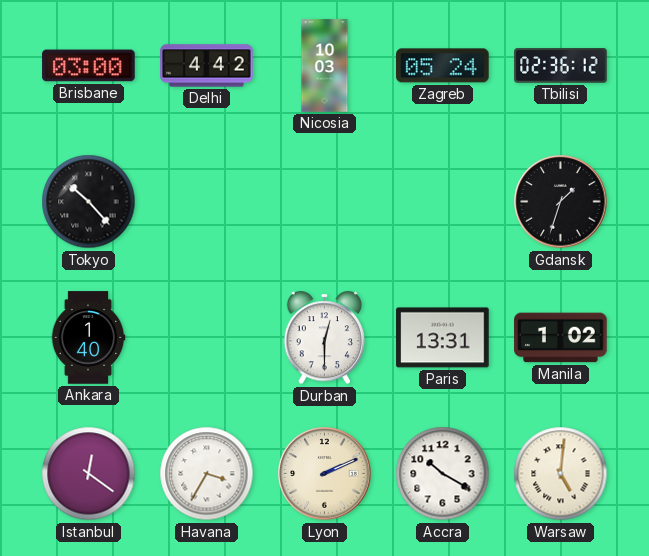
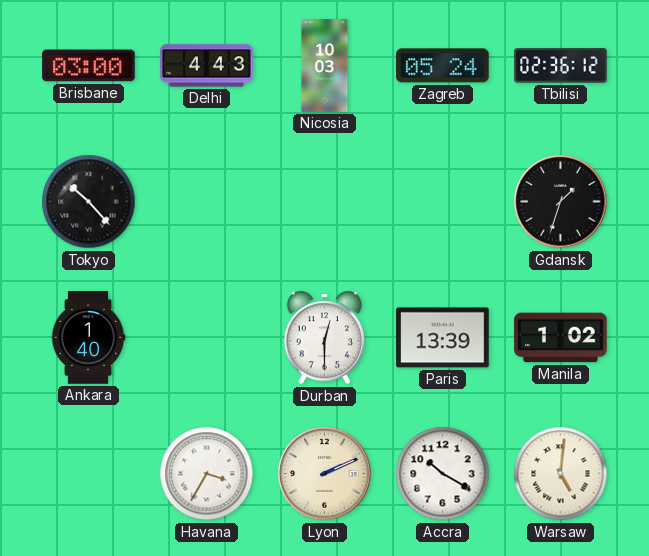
Delhi: 4:42 -> 4:43
Paris: 13:31 -> 13:39
Istanbul: 12:21 -> none
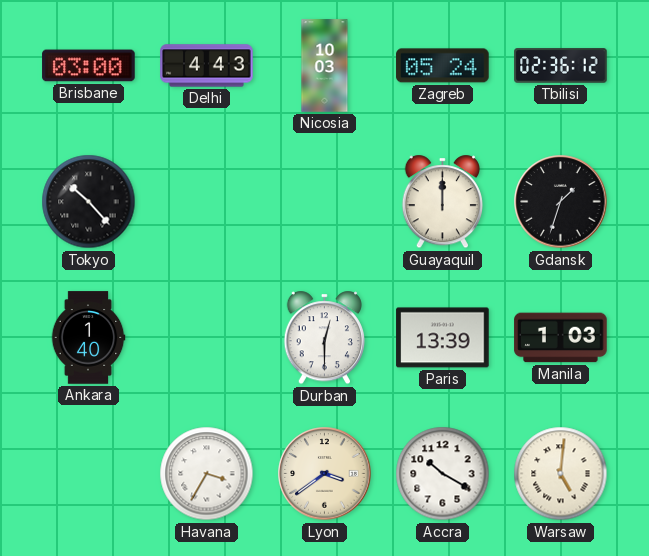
Guayaquil: none -> 12:00
Manila: 1:02 -> 1:03
Lyon: 2:11 -> 3:39
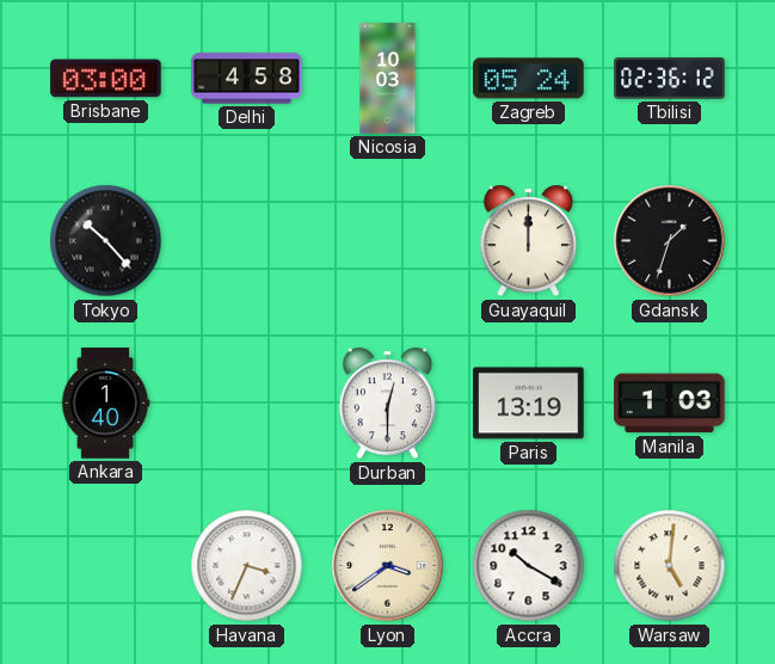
Delhi: 4:43 -> 4:58
Paris: 13:39 -> 13:19
Havana: 3:35 -> 3:34
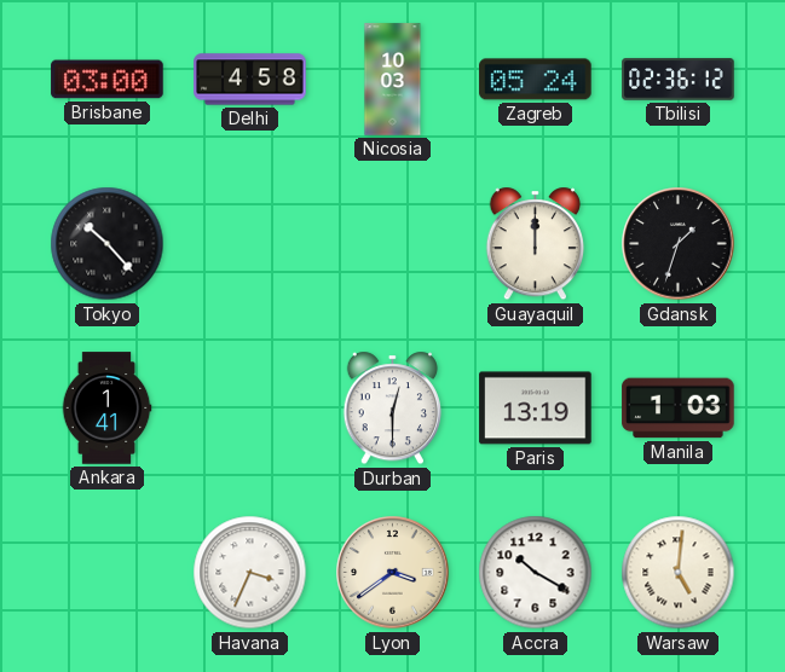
Ankara: 1:40 -> 1:41
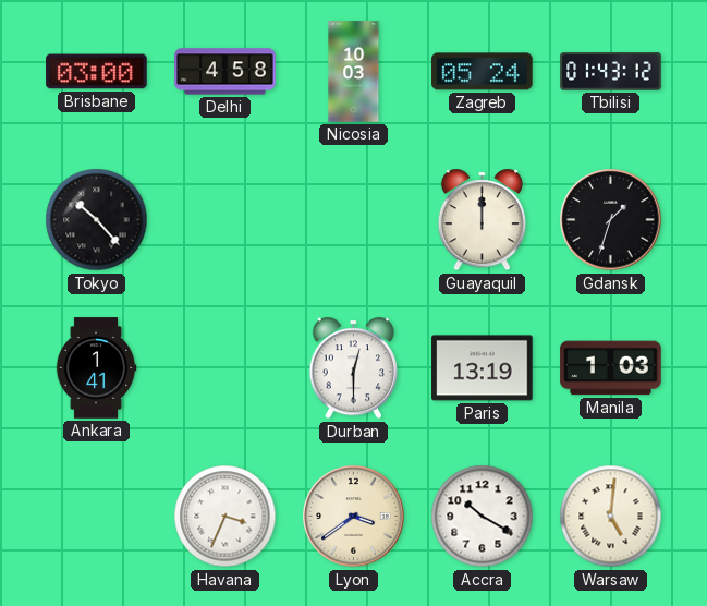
Tbilisi: 02:36 -> 01:43
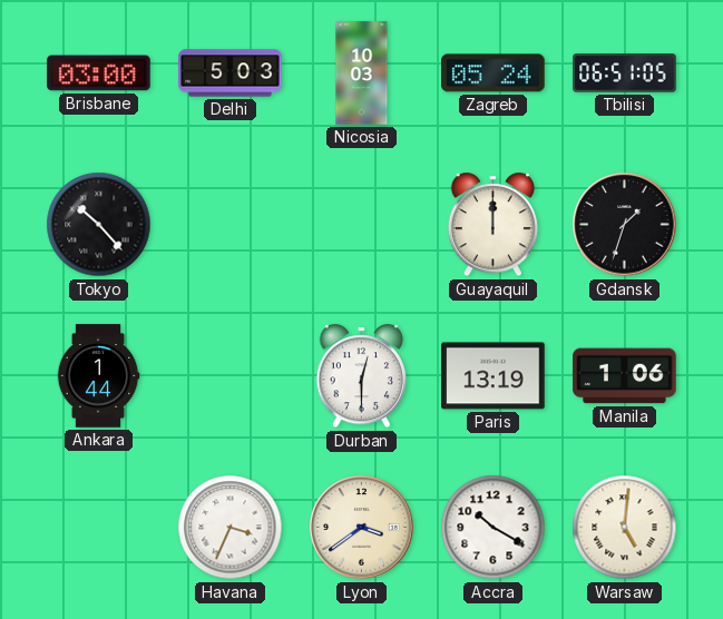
Delhi: 4:58 -> 5:03
Tbilisi: 01:43 -> 06:51
Ankara: 1:41 -> 1:44
Manila: 1:03 -> 1:06
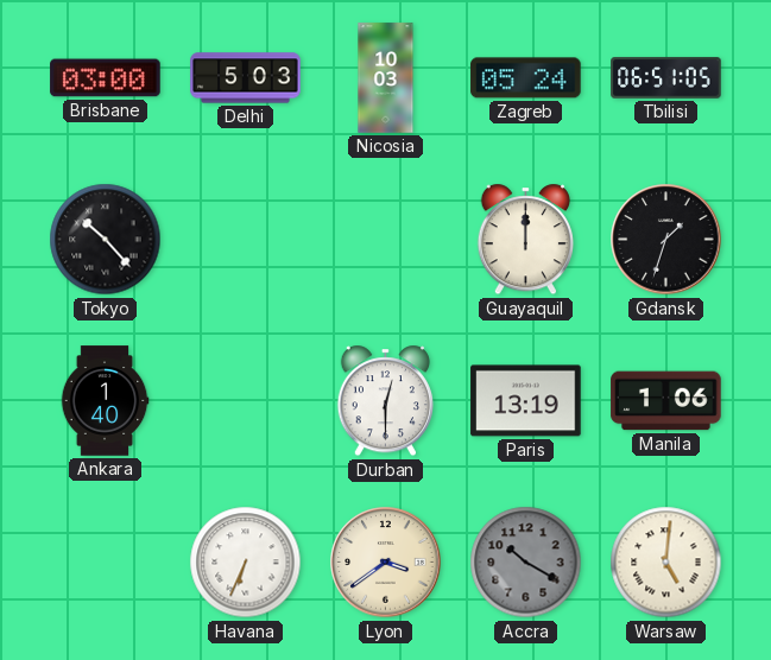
Ankara: 1:44 -> 1:40
Havana: 3:34 -> 6:34
Accra dial: white -> grey
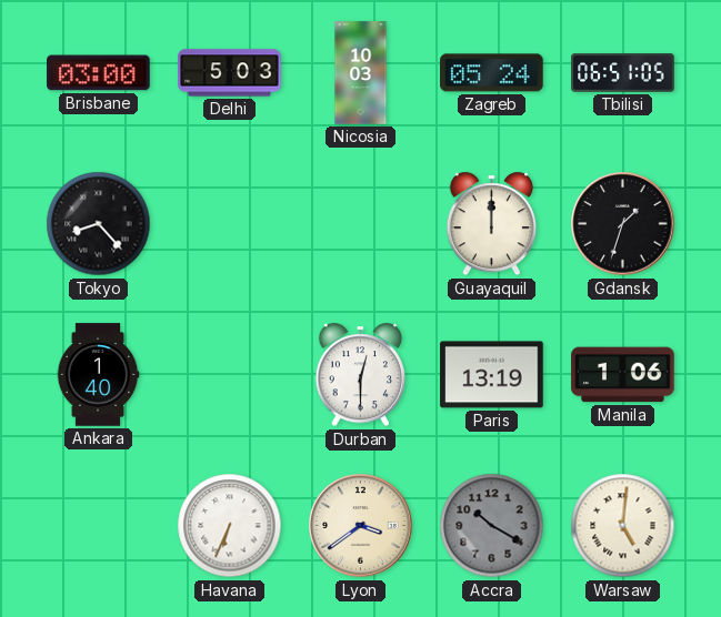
Tokyo: 10:23 -> 8:23
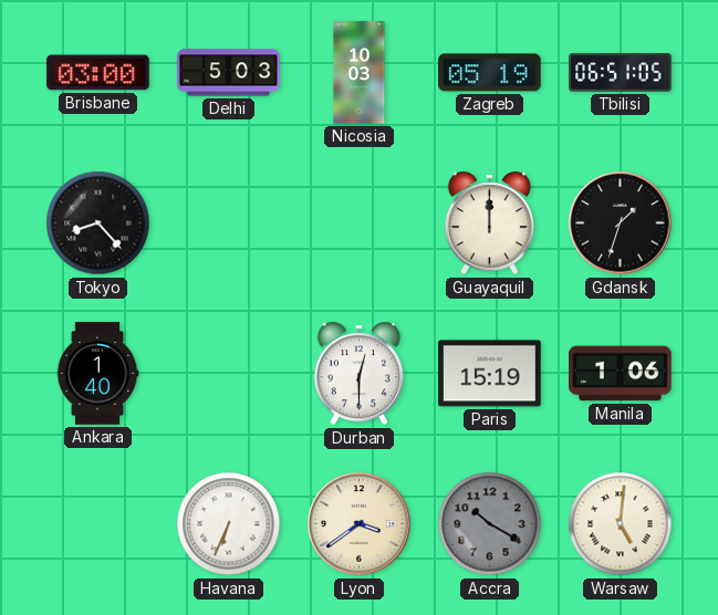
Zagreb: 05:24 -> 05:19
Paris: 13:19 -> 15:19
